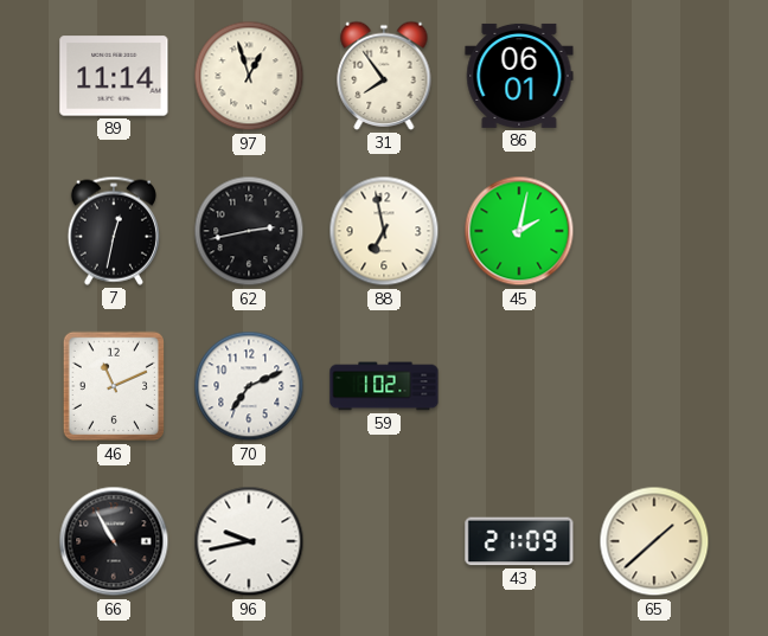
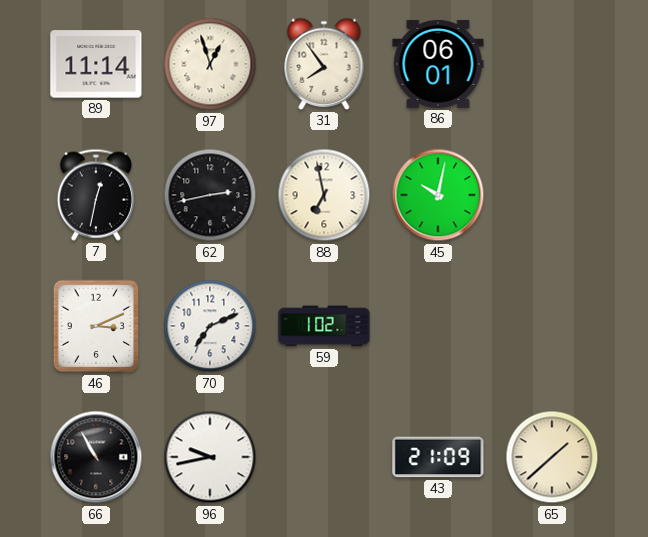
45: 2:02 -> 10:02
46: 11:11 -> 3:11
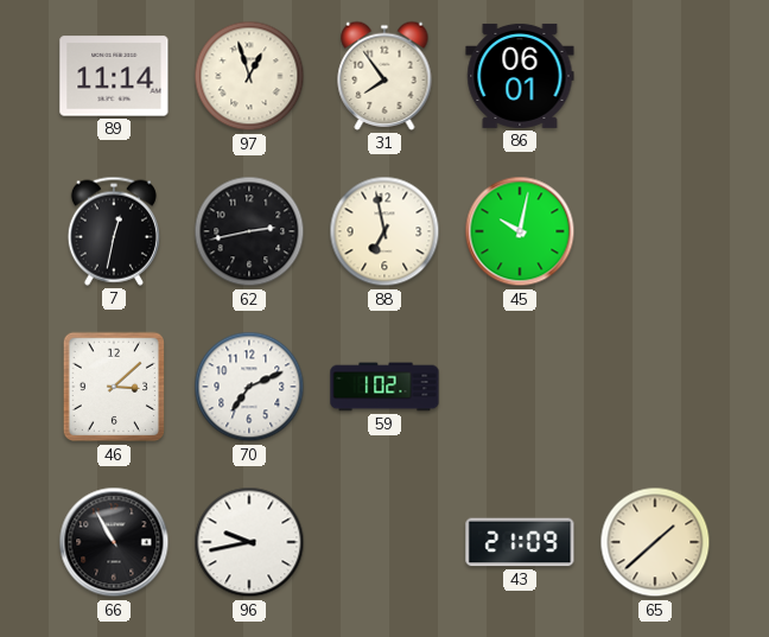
46: 3:11 -> 3:08
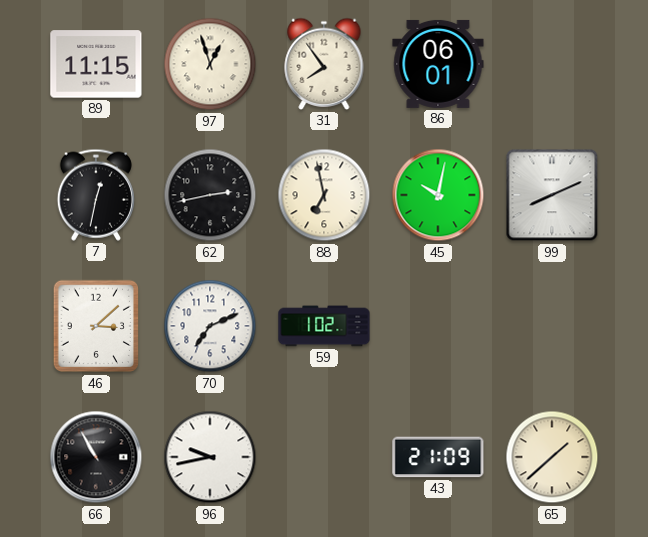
89: 11:14 -> 11:15
99: none -> 8:11
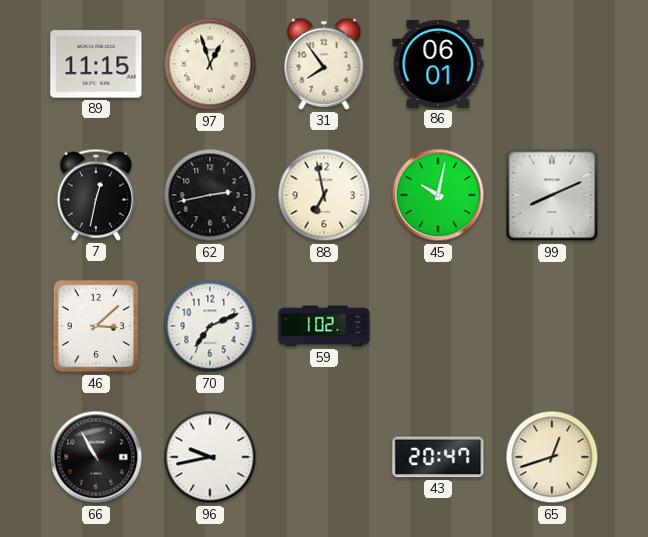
43: 21:09 -> 20:47
65: 1:38 -> 12:42
